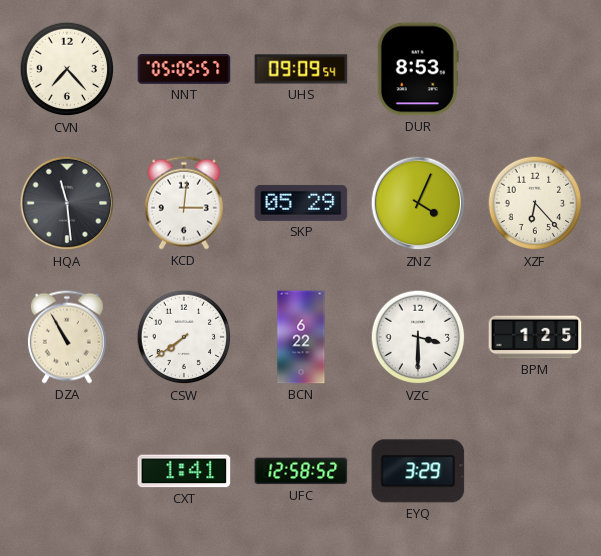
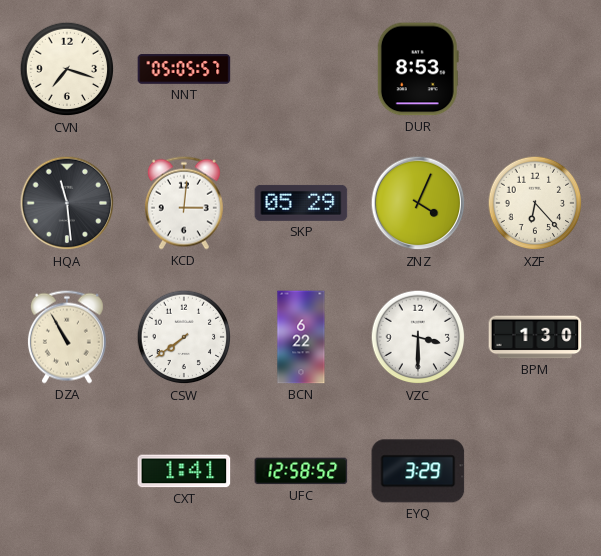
CVN: 7:23 -> 7:18
UHS: 09:09 -> none
BPM: 1:25 -> 1:30
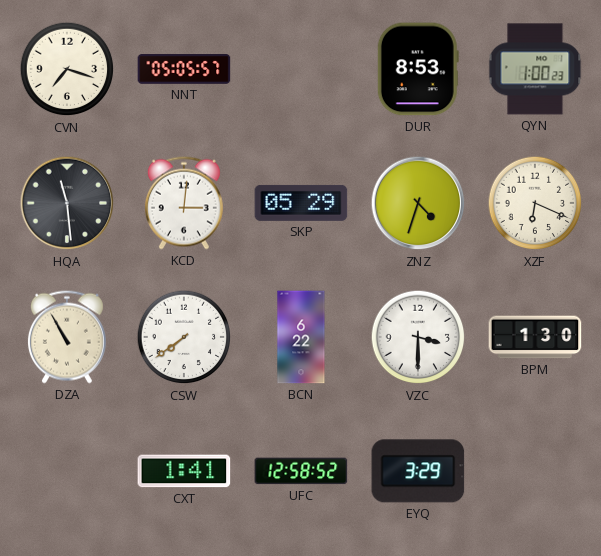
QYN: none -> 1:00
ZNZ: 4:04 -> 4:33
XZF: 6:23 -> 6:19
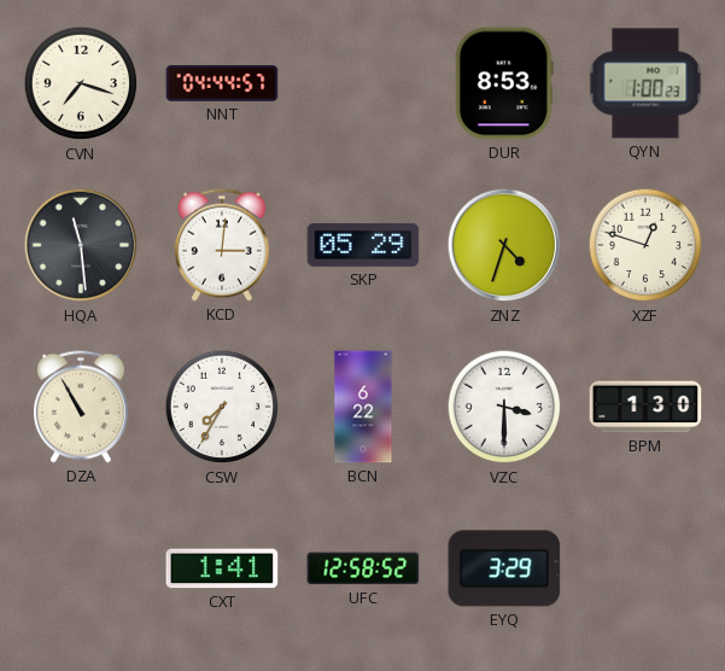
NNT: 05:05 -> 04:44
XZF: 6:19 -> 12:48
CSW: 7:39 -> 7:35
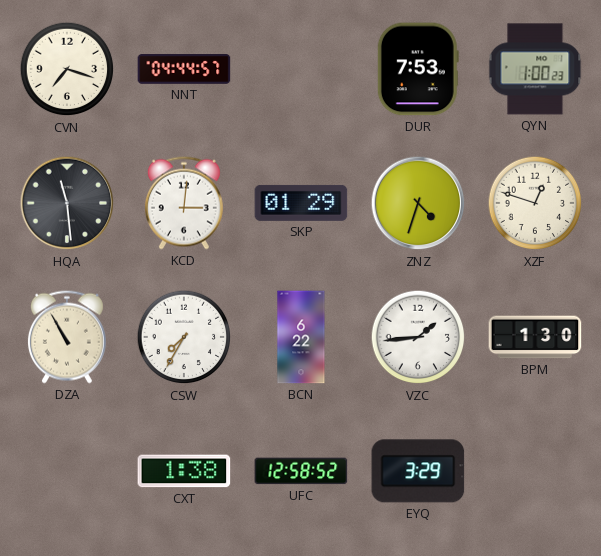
DUR: 8:53 -> 7:53
SKP: 05:29 -> 01:29
VZC: 3:30 -> 1:44
CXT: 1:41 -> 1:38
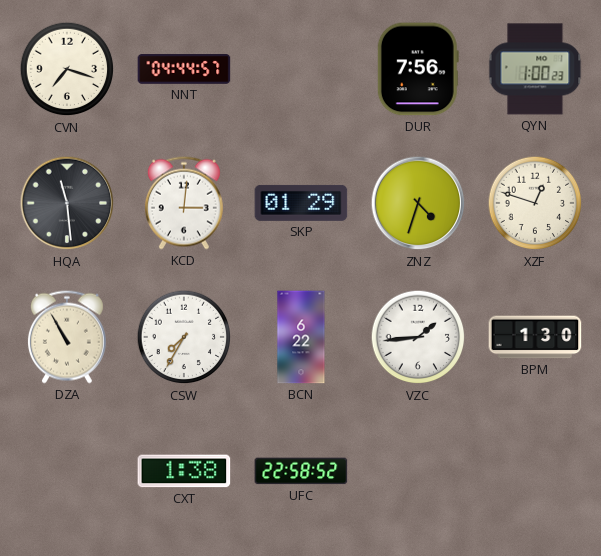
DUR: 7:53 -> 7:56
UFC: 12:58 -> 22:58
EYQ: 3:29 -> none
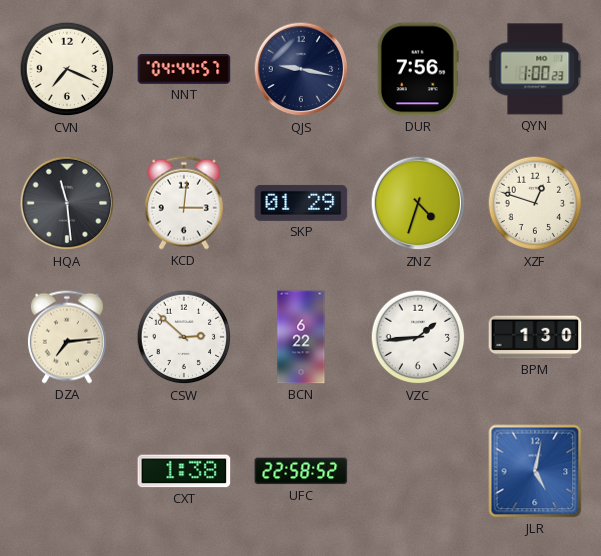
CVN: 7:18 -> 7:19
QJS: none -> 9:17
DZA: 10:55 -> 7:14
CSW: 7:35 -> 2:52
JLR: none -> 5:02
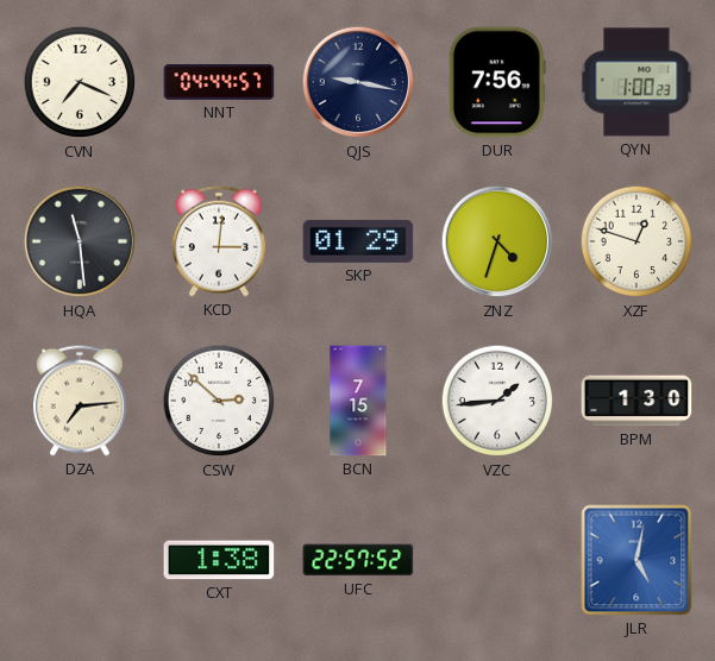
BCN: 6:22 -> 7:15
UFC: 22:58 -> 22:57
